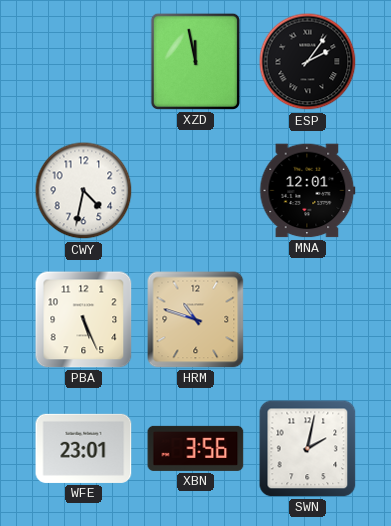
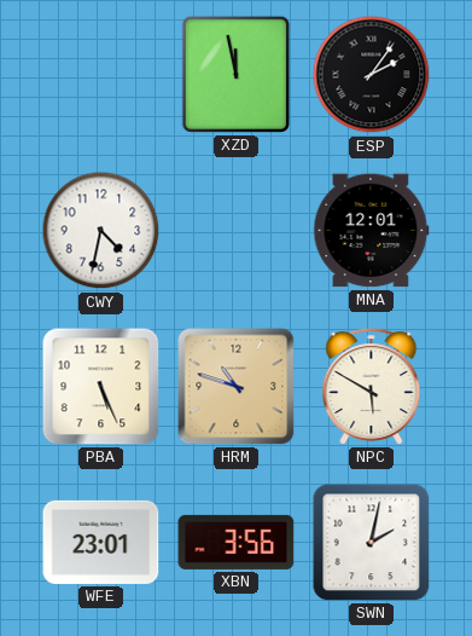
NPC: none -> 5:50
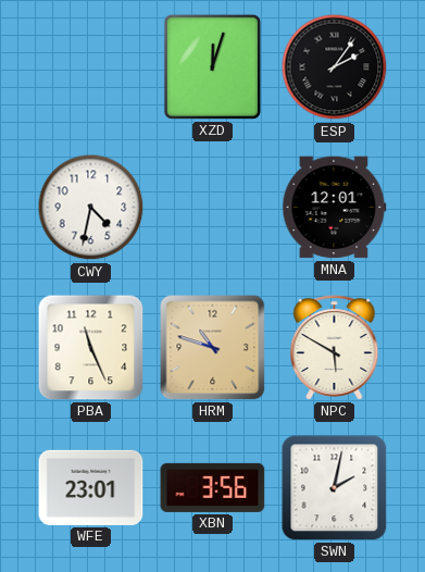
XZD: 11:58 -> 12:03
PBA: 5:26 -> 11:26
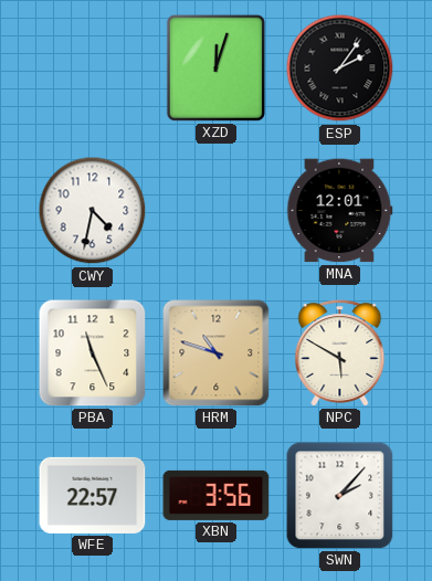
WFE: 23:01 -> 22:57
SWN: 2:02 -> 2:07
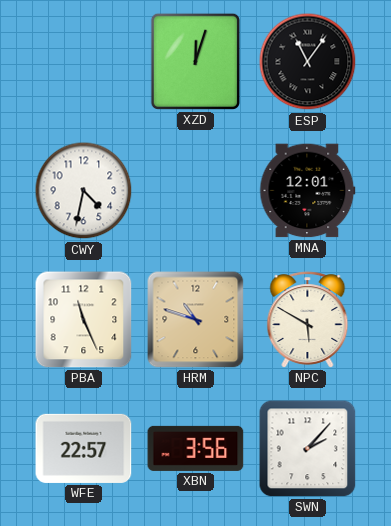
ESP: 2:06 -> 11:06
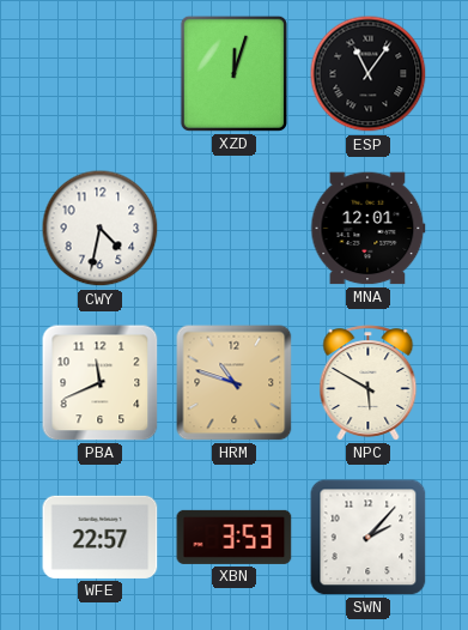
PBA: 11:26 -> 11:41
XBN: 3:56 -> 3:53
